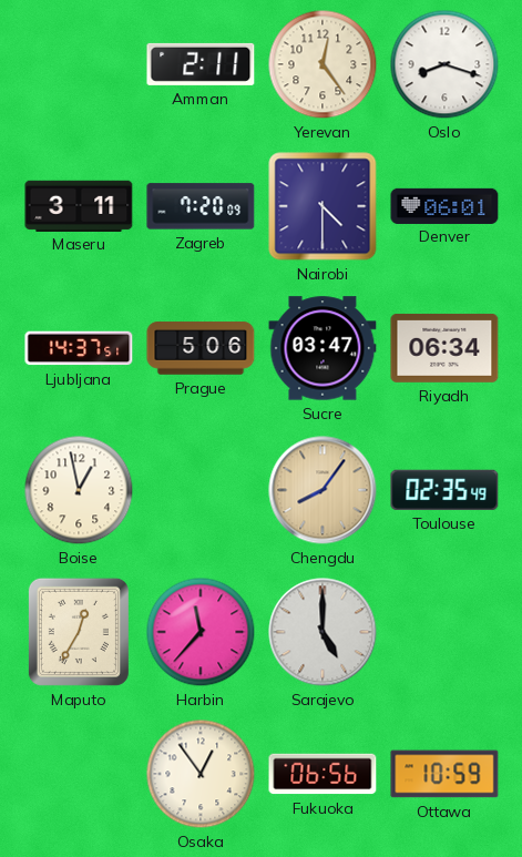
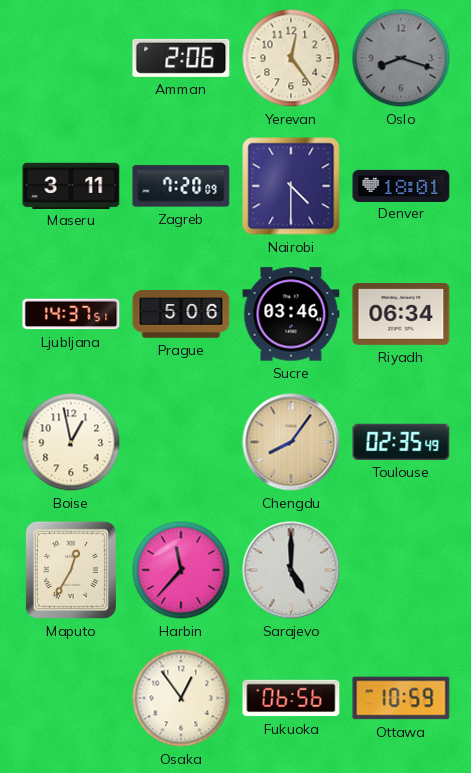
Amman: 2:11 -> 2:06
Oslo dial: white -> grey
Denver: 06:01 -> 18:01
Sucre: 03:47 -> 03:46
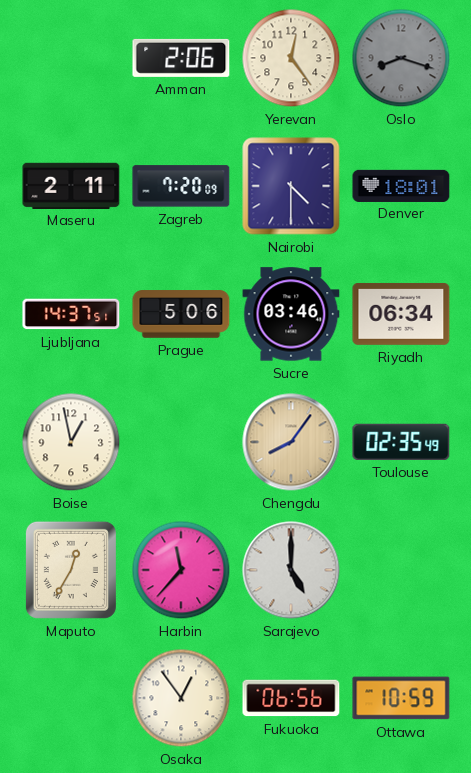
Maseru: 3:11 -> 2:11
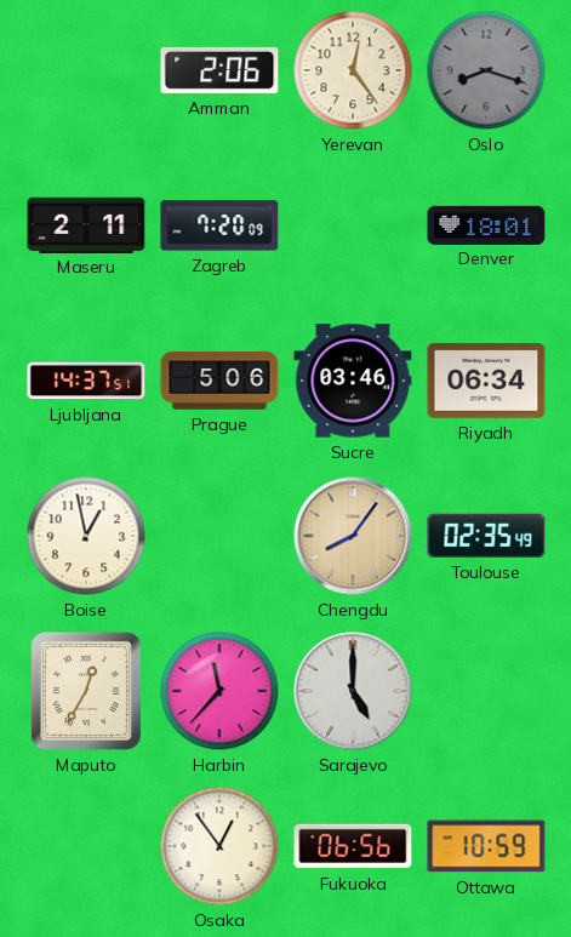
Nairobi: 4:30 -> none
